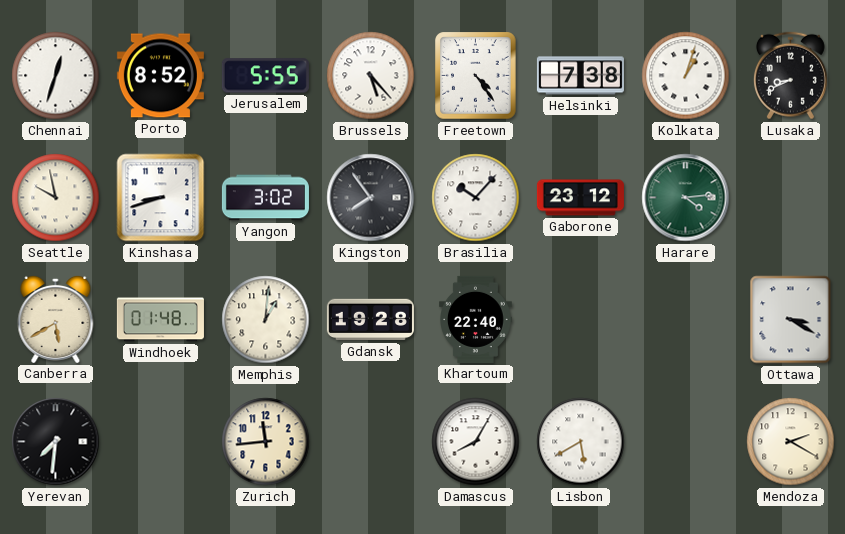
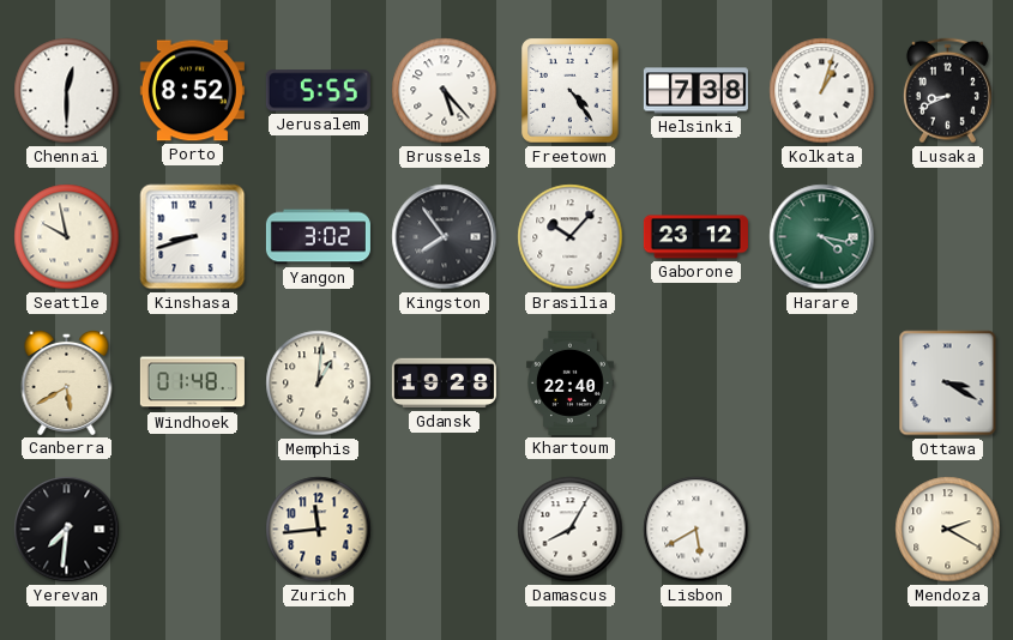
Chennai: 12:33 -> 12:30
Harare: 4:14 -> 4:17
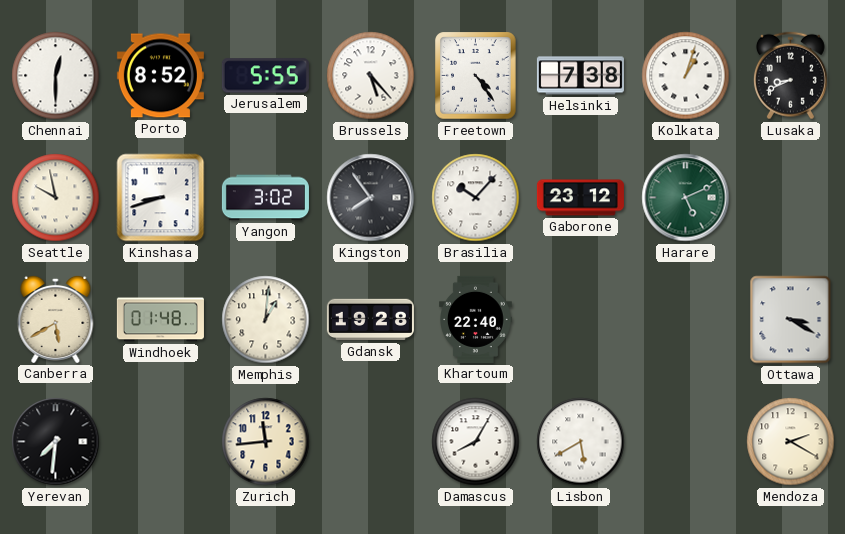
Harare: 4:17 -> 5:11
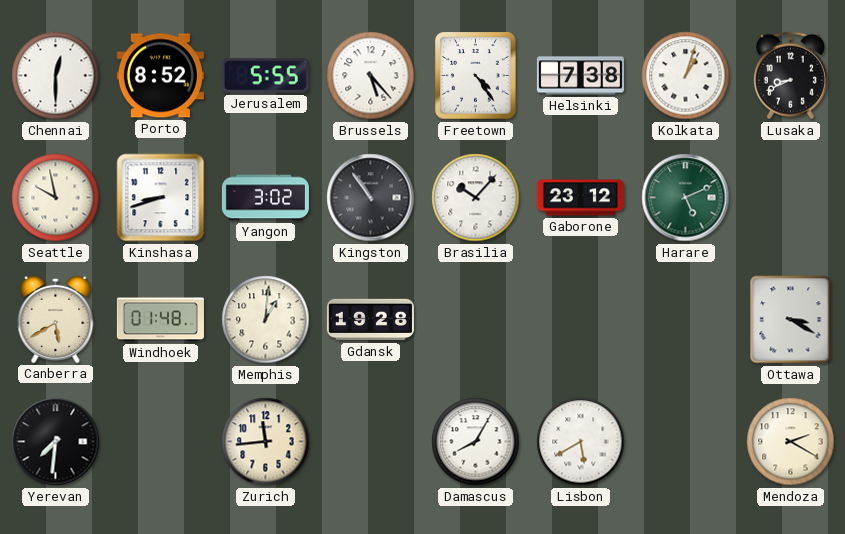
Kingston: 7:54 -> 10:54
Khartoum: 22:40 -> none
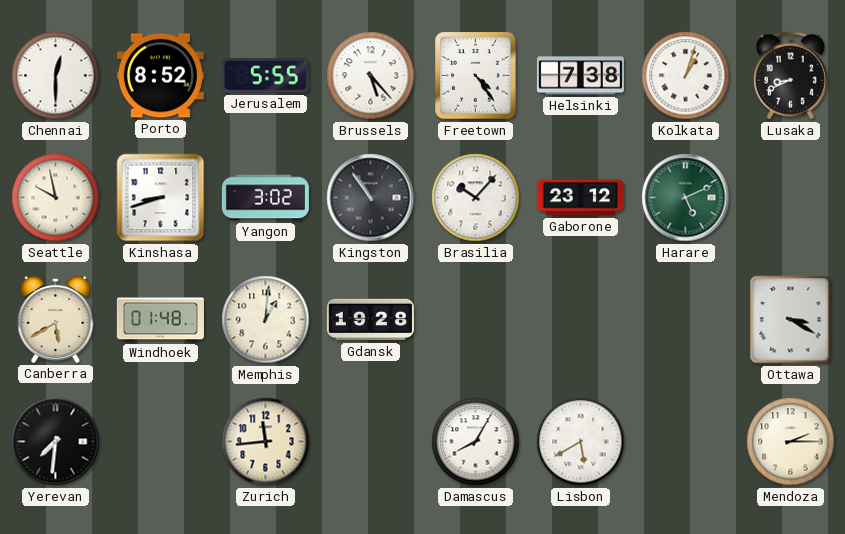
Mendoza: 2:20 -> 2:15
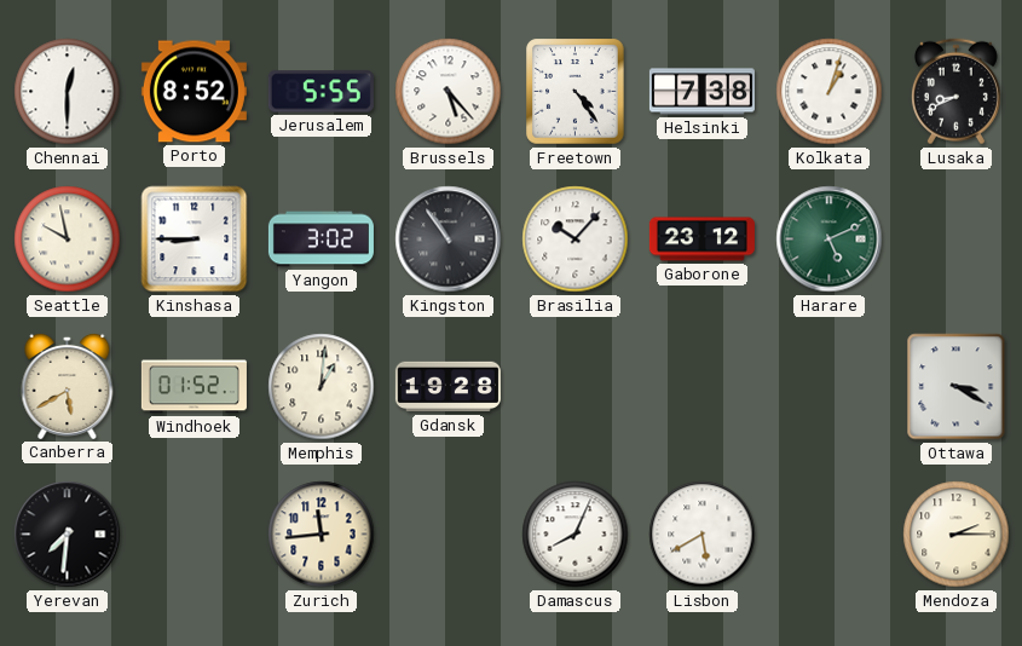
Kinshasa: 8:42 -> 8:45
Windhoek: 01:48 -> 01:52
Damascus: 8:05 -> 8:04
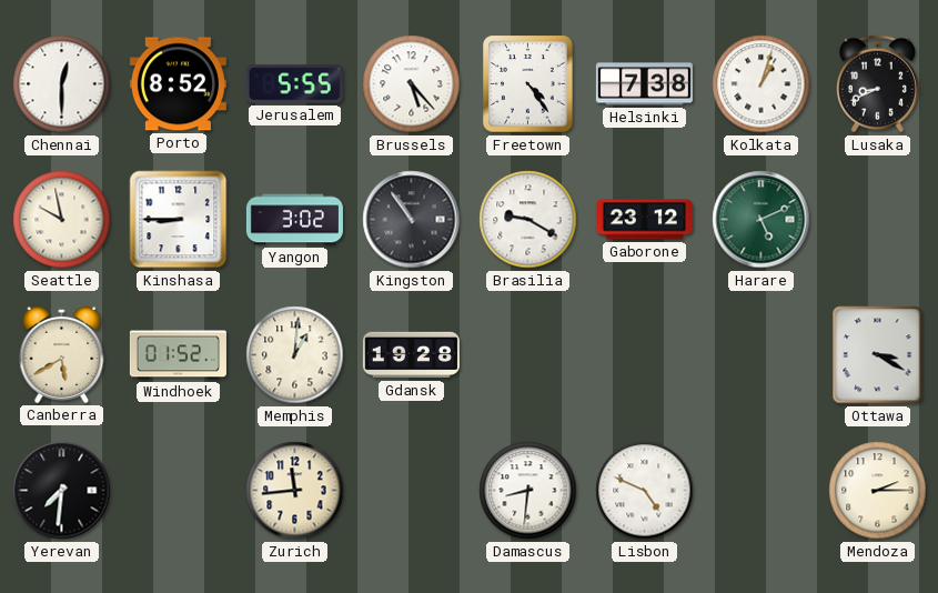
Brasilia: 10:07 -> 9:20
Damascus: 8:04 -> 8:31
Lisbon: 5:40 -> 4:49
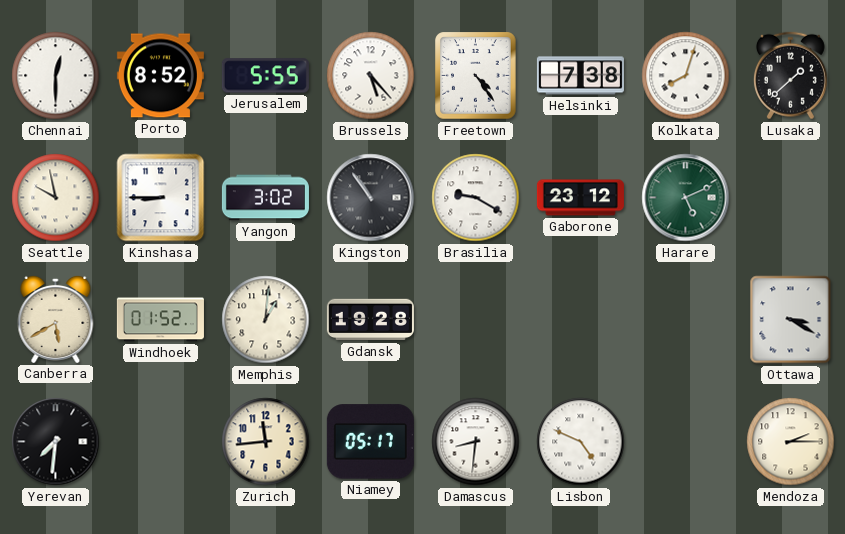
Kolkata: 1:03 -> 8:03
Lusaka: 8:41 -> 1:38
Niamey: none -> 05:17
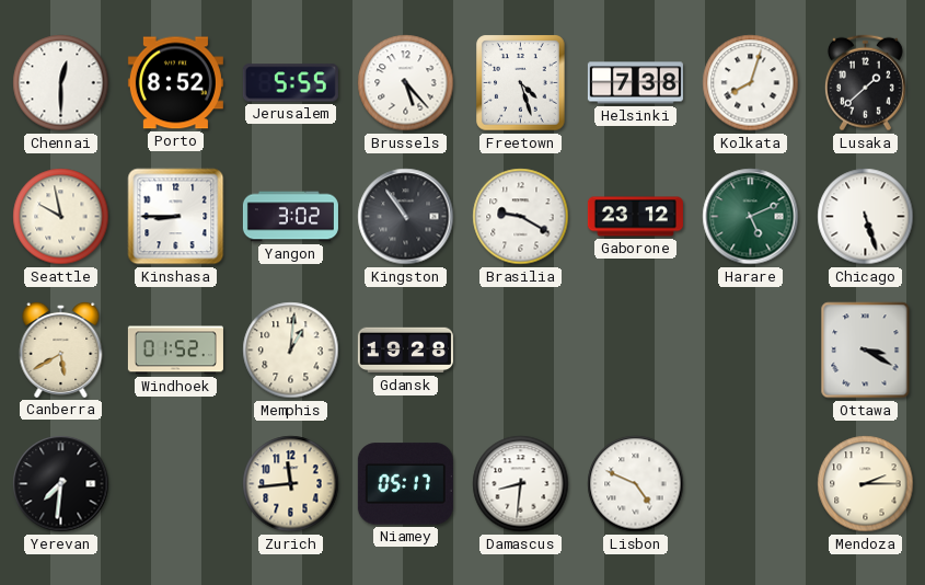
Freetown: 4:24 -> 4:27
Chicago: none -> 5:27
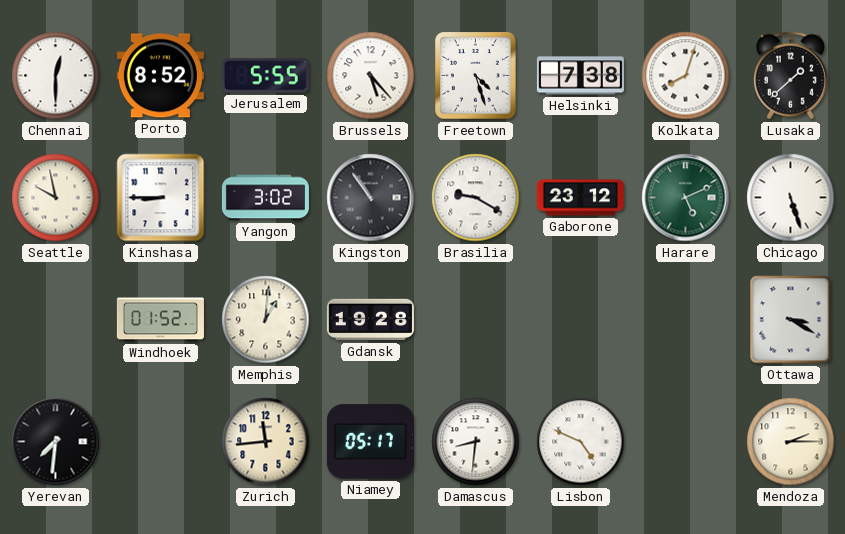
Canberra: 5:40 -> none
